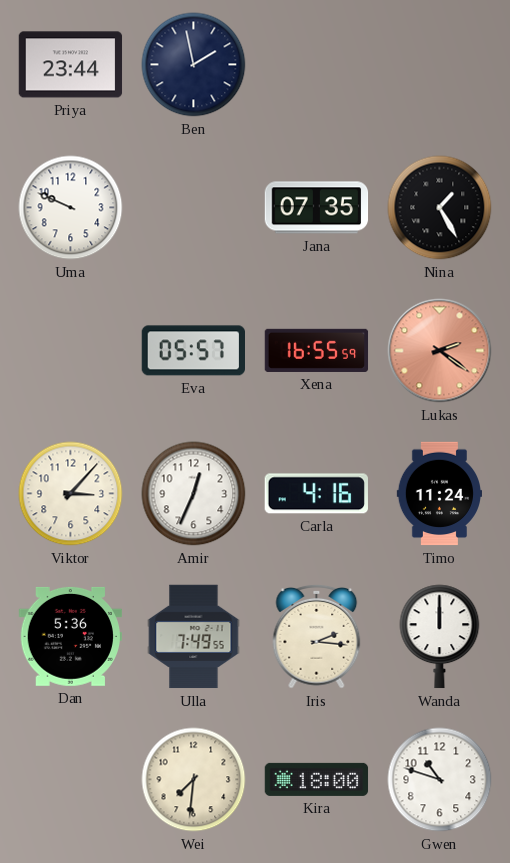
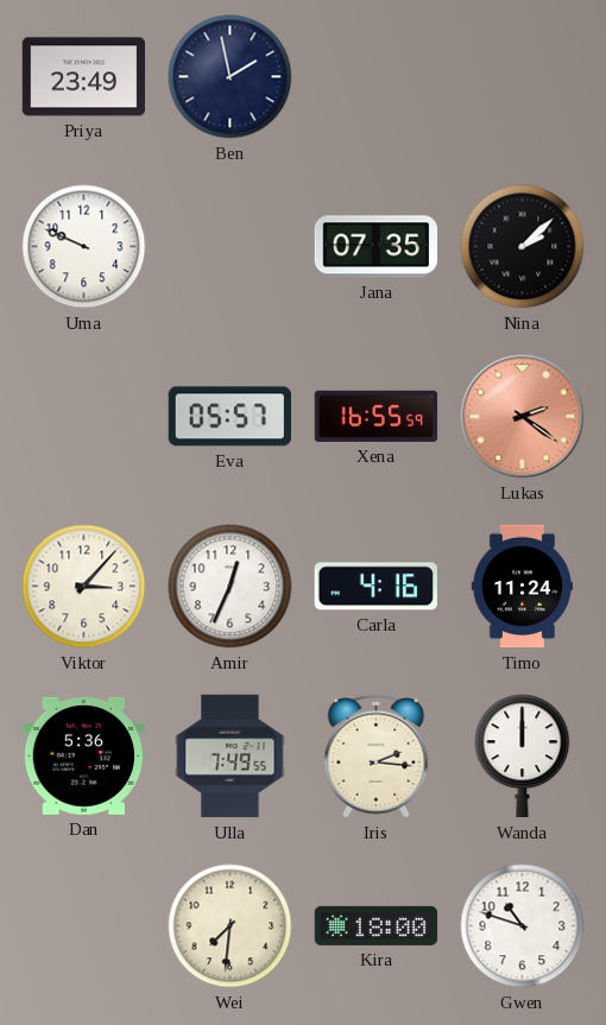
Priya: 23:44 -> 23:49
Nina: 1:25 -> 2:08
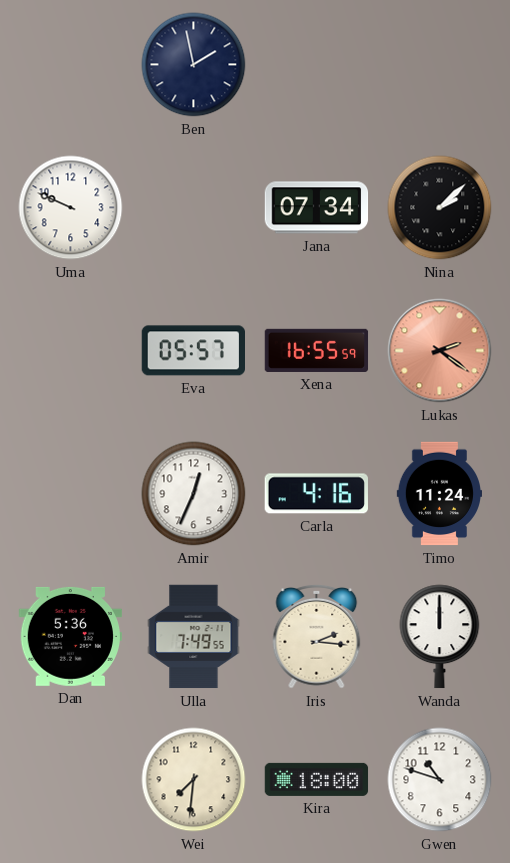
Priya: 23:49 -> none
Jana: 07:35 -> 07:34
Viktor: 3:07 -> none
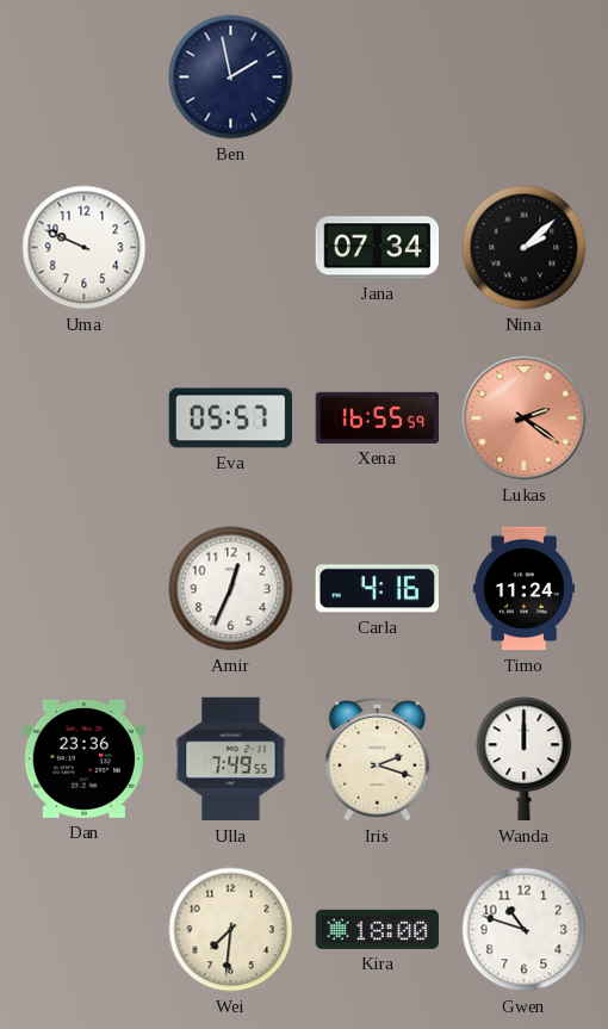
Dan: 5:36 -> 23:36
Iris: 2:16 -> 2:18
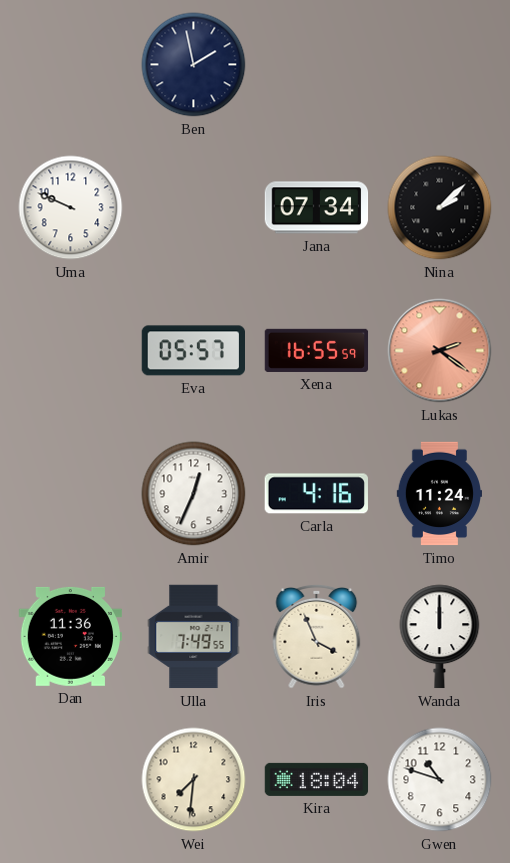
Dan: 23:36 -> 11:36
Iris: 2:18 -> 3:56
Kira: 18:00 -> 18:04
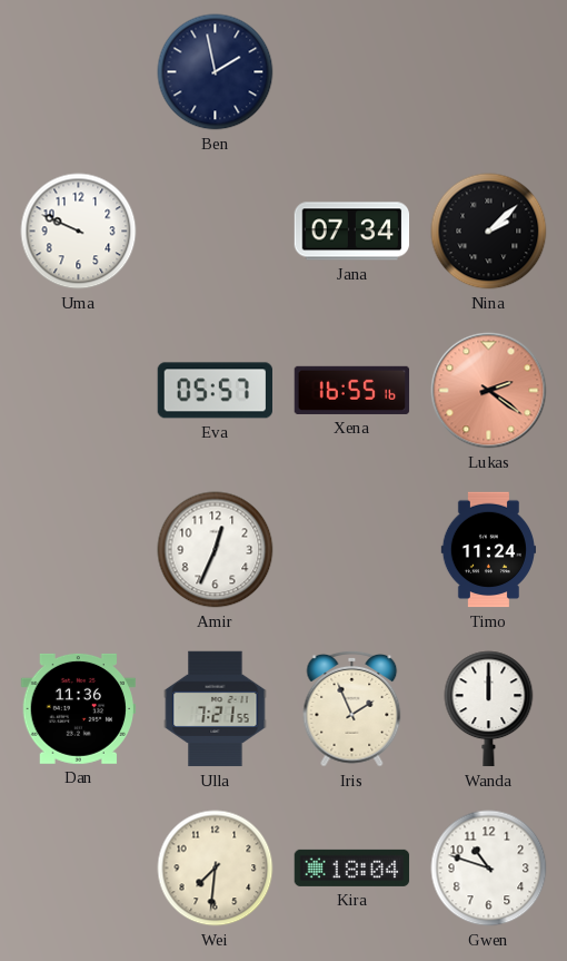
Xena: 16:55:59 -> 16:55:16
Carla: 4:16 -> none
Ulla: 7:49 -> 7:21
Iris: 3:56 -> 1:56
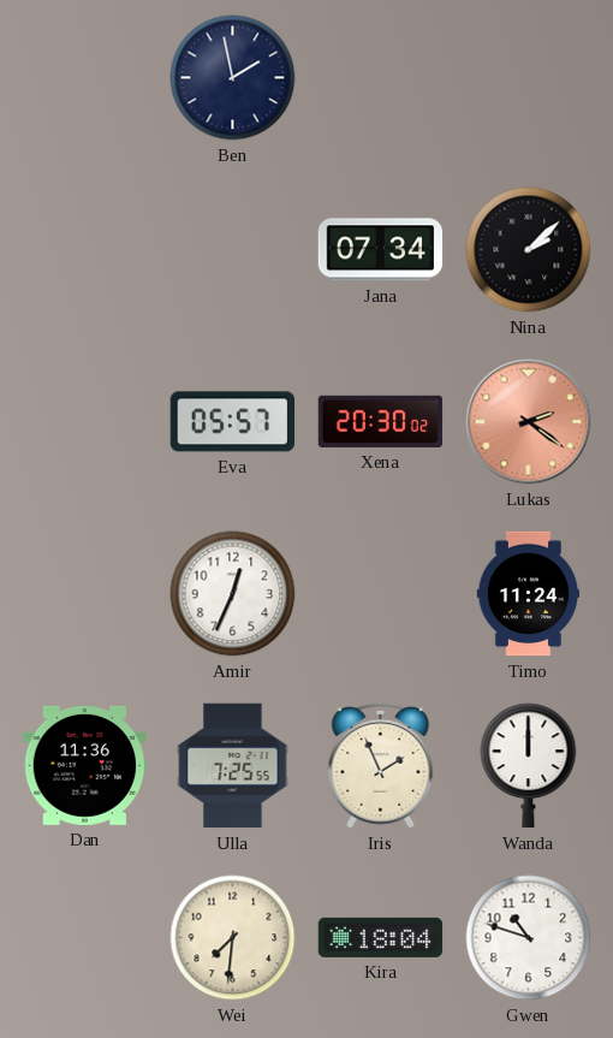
Uma: 9:49 -> none
Xena: 16:55 -> 20:30
Ulla: 7:21 -> 7:25
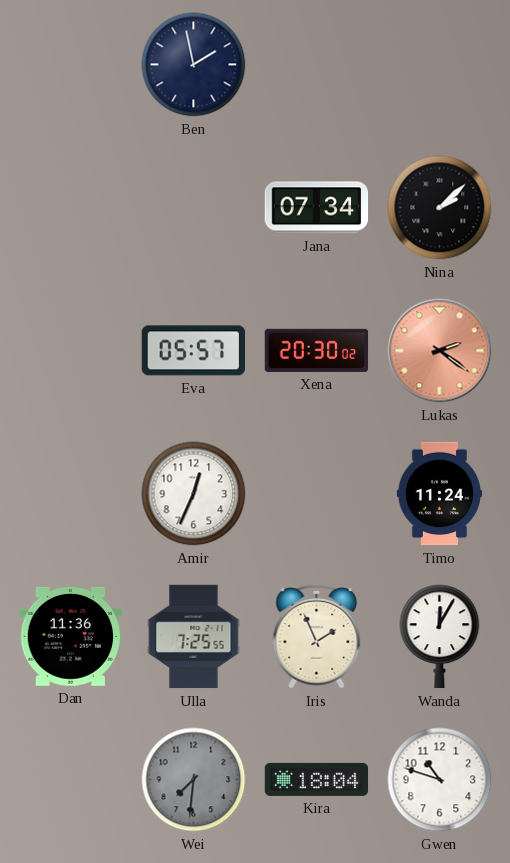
Wanda: 12:00 -> 12:05
Wei dial: cream -> grey
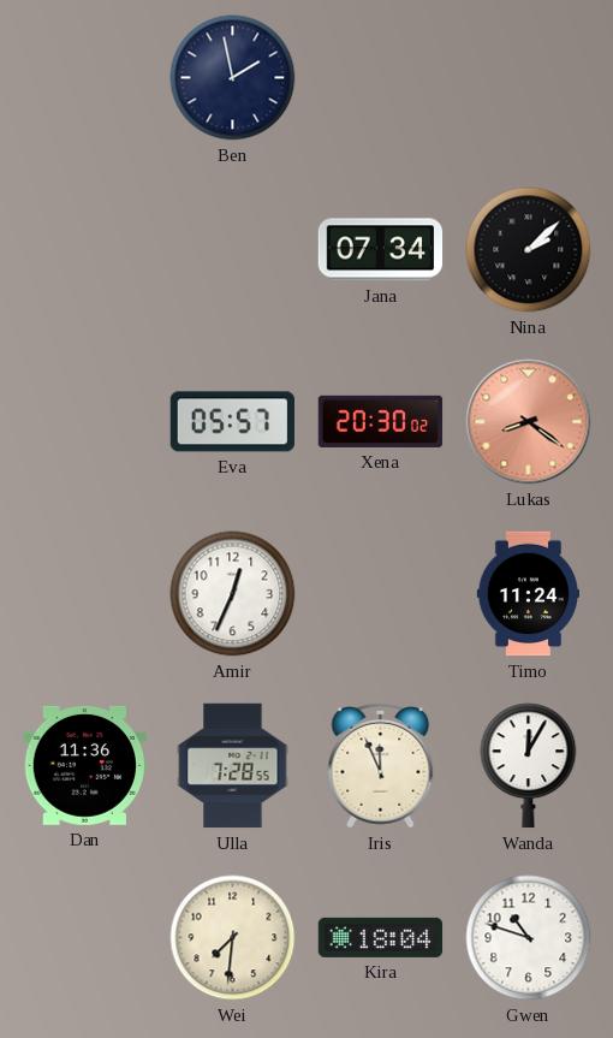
Lukas: 2:21 -> 8:21
Ulla: 7:25 -> 7:28
Iris: 1:56 -> 11:56
Wei dial: grey -> cream
